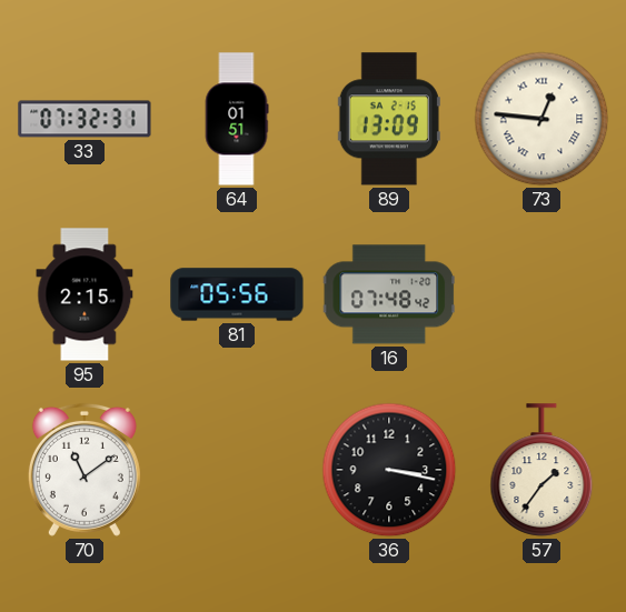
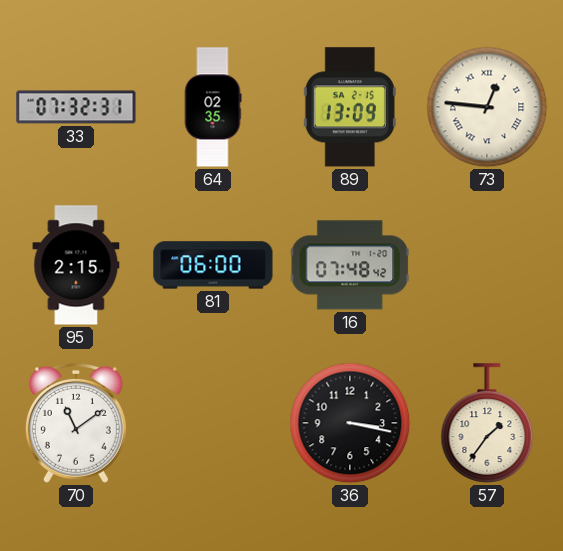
64: 01:51 -> 02:35
81: 05:56 -> 06:00
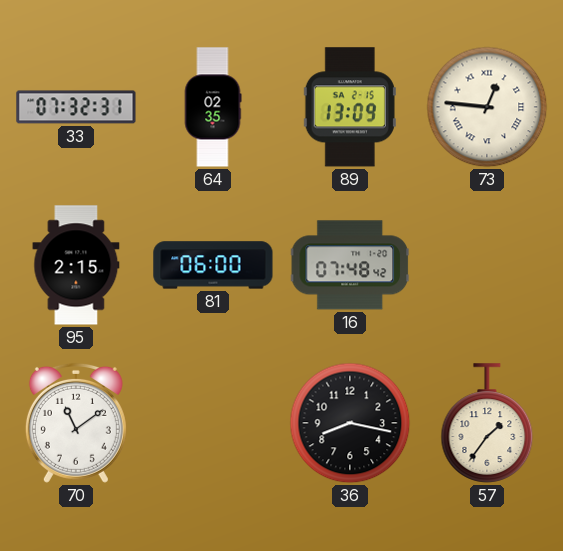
36: 3:17 -> 8:17
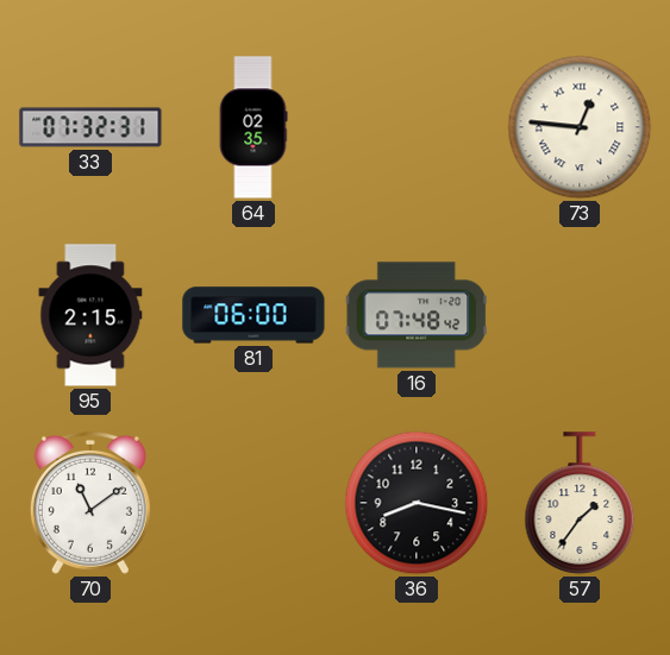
89: 13:09 -> none
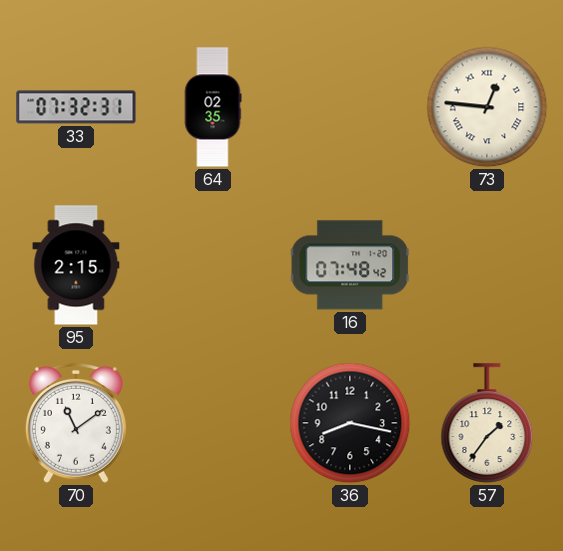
81: 06:00 -> none
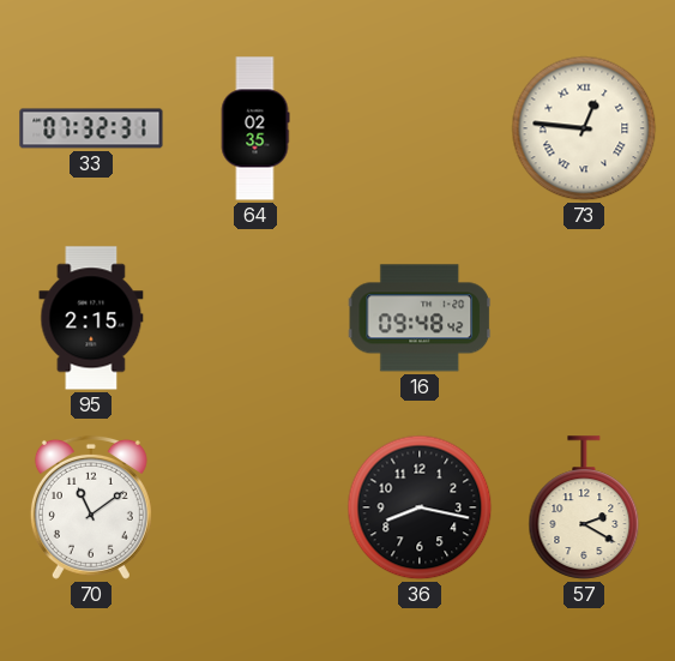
16: 07:48 -> 09:48
57: 1:36 -> 2:20
